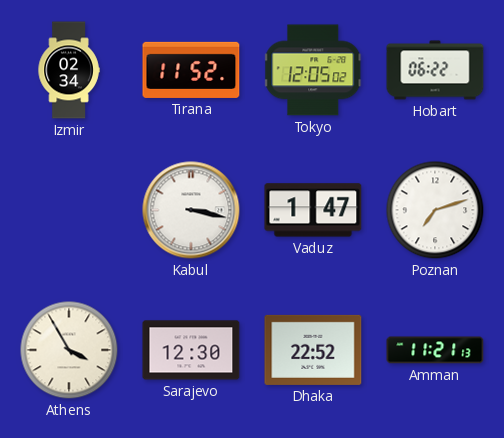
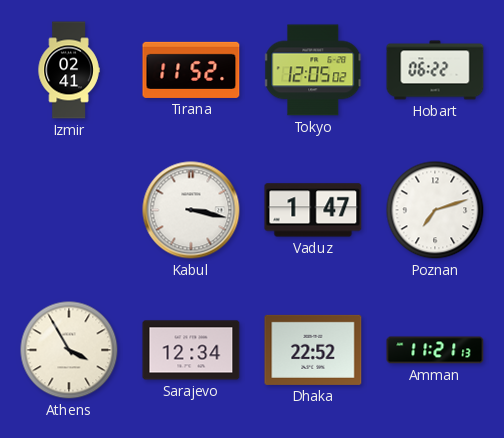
Izmir: 02:34 -> 02:41
Sarajevo: 12:30 -> 12:34
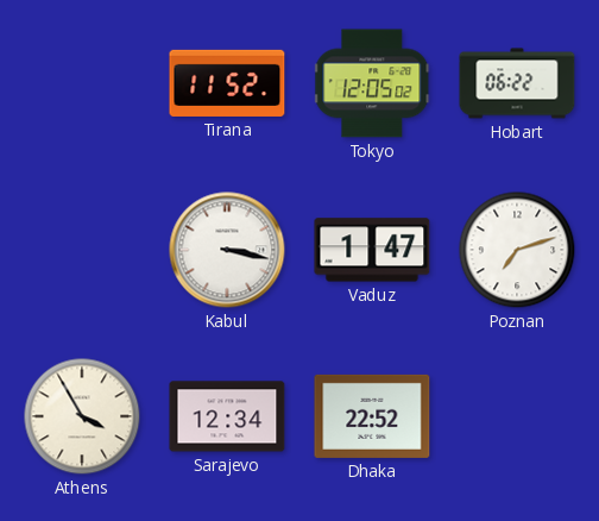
Izmir: 02:41 -> none
Amman: 11:21 -> none
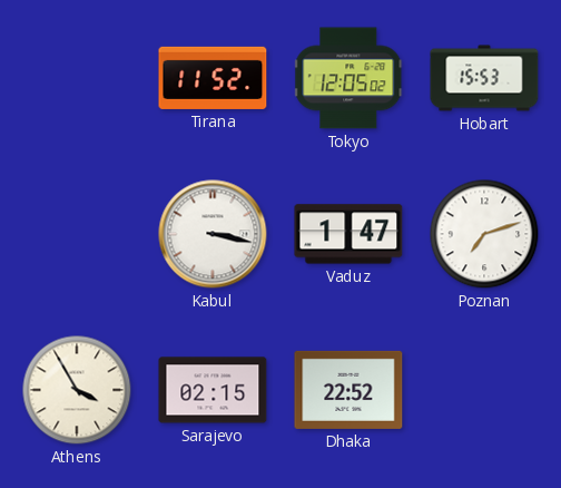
Hobart: 06:22 -> 15:53
Sarajevo: 12:34 -> 02:15
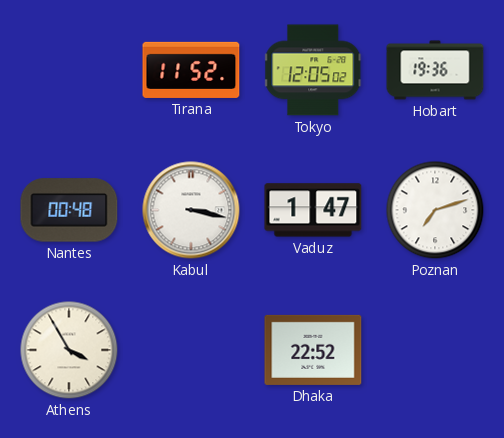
Hobart: 15:53 -> 19:36
Nantes: none -> 00:48
Sarajevo: 02:15 -> none
